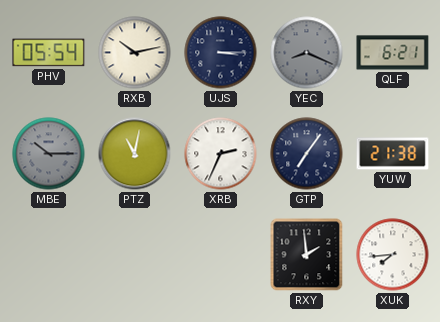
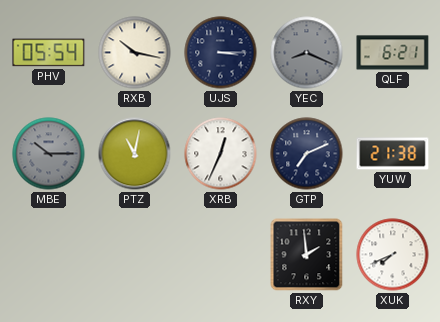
RXB: 10:13 -> 10:17
XRB: 2:34 -> 12:34
GTP: 7:06 -> 7:11
XUK: 7:44 -> 7:41
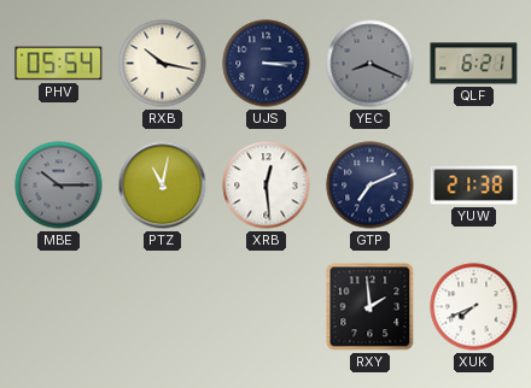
XRB: 12:34 -> 12:29
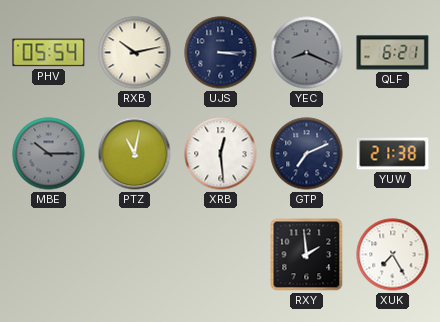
RXB: 10:17 -> 10:13
XUK: 7:41 -> 7:25
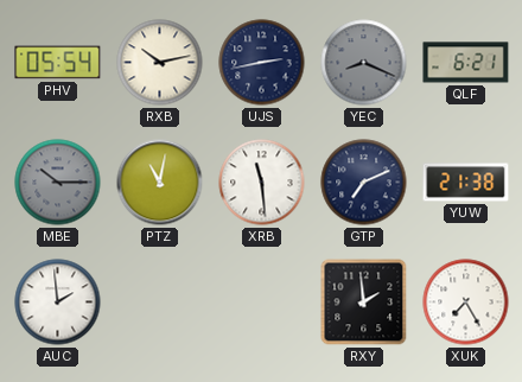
UJS: 3:15 -> 2:43
XRB: 12:29 -> 11:29
AUC: none -> 1:59
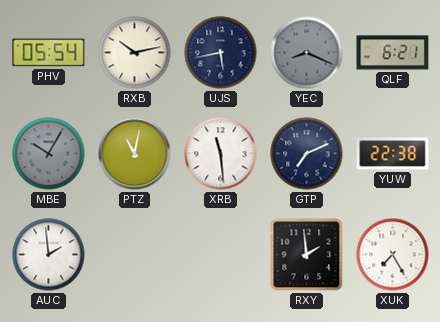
UJS: 2:43 -> 5:43
MBE: 10:15 -> 10:05
YUW: 21:38 -> 22:38
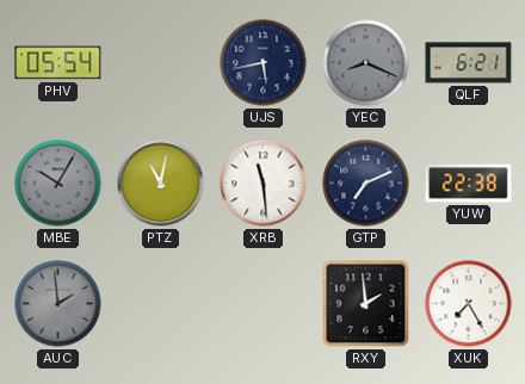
RXB: 10:13 -> none
AUC dial: white -> grey
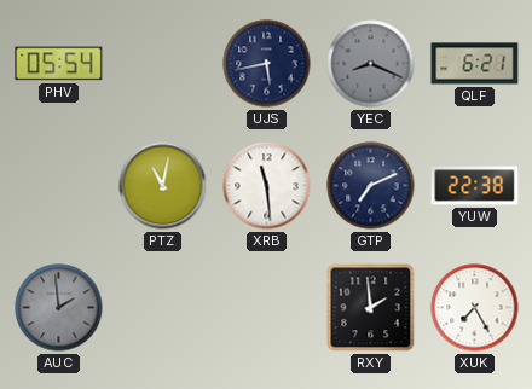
MBE: 10:05 -> none
